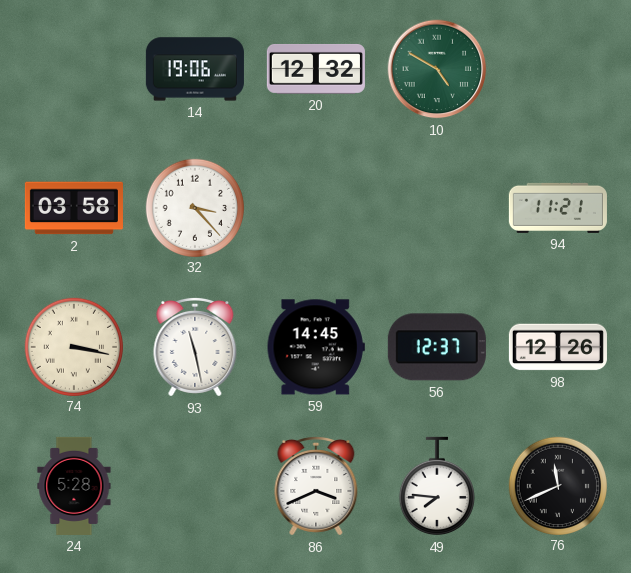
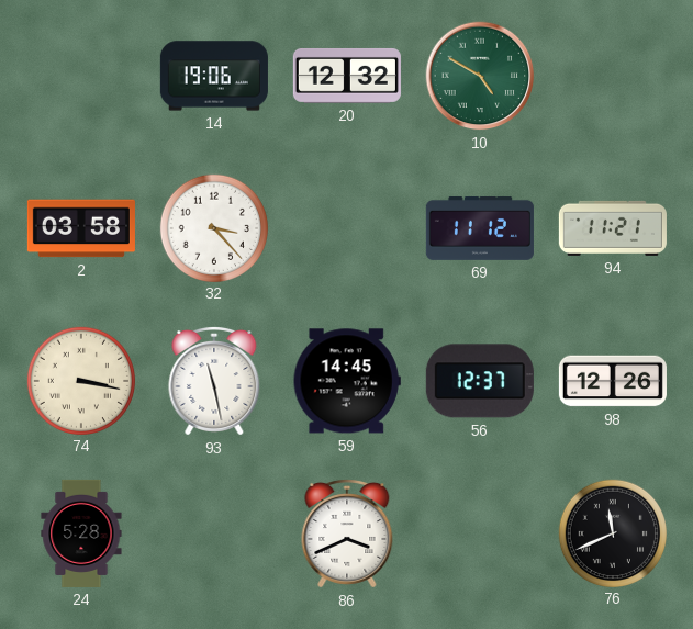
69: none -> 11:12
49: 7:46 -> none
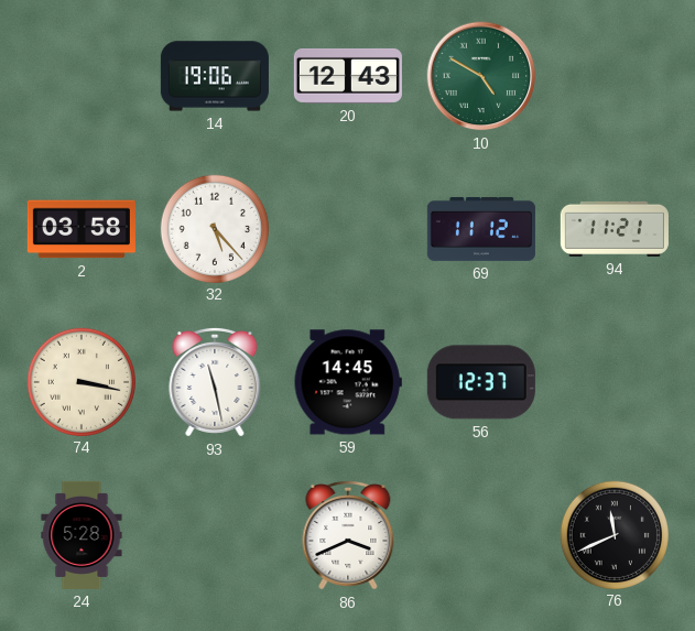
20: 12:32 -> 12:43
32: 3:23 -> 5:23
98: 12:26 -> none
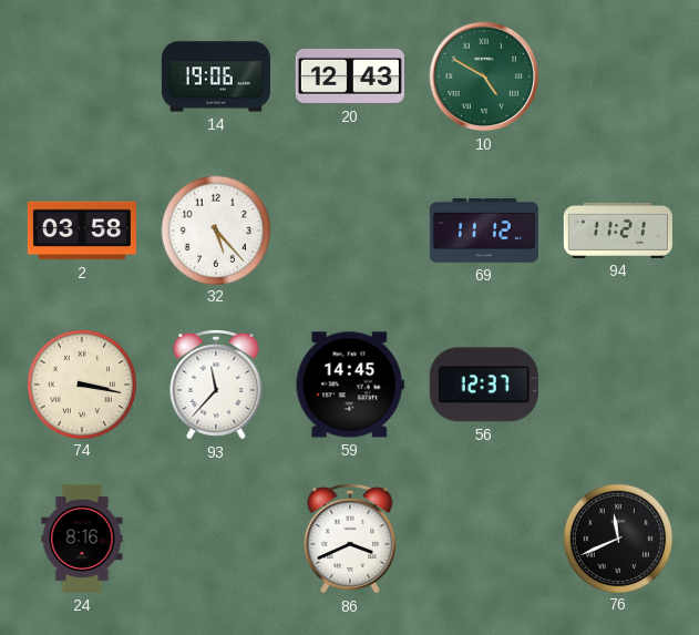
93: 11:28 -> 11:37
24: 5:28 -> 8:16
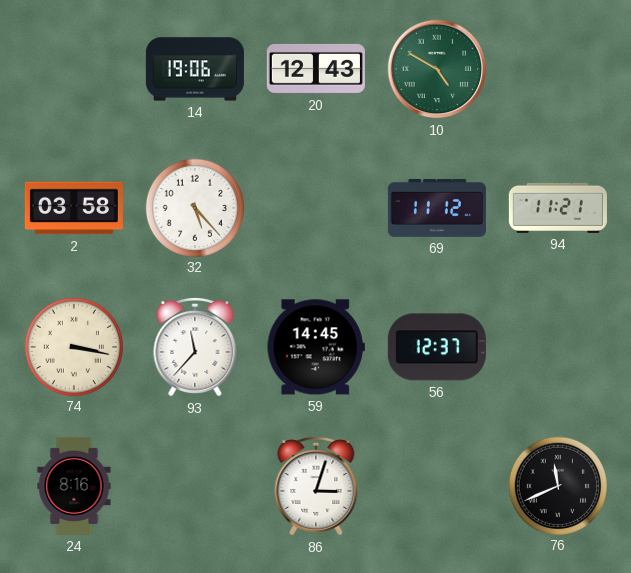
86: 3:41 -> 3:03
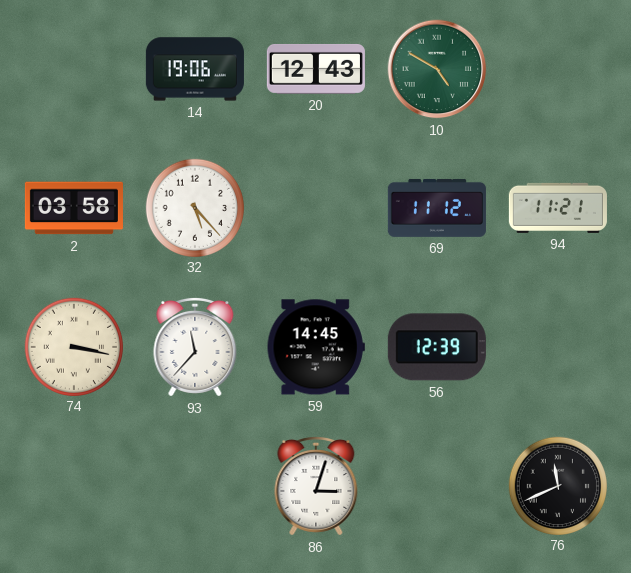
56: 12:37 -> 12:39
24: 8:16 -> none
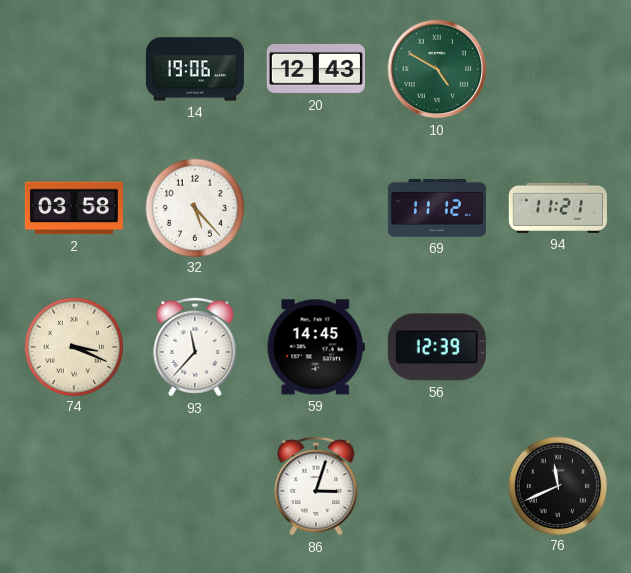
74: 3:17 -> 3:19
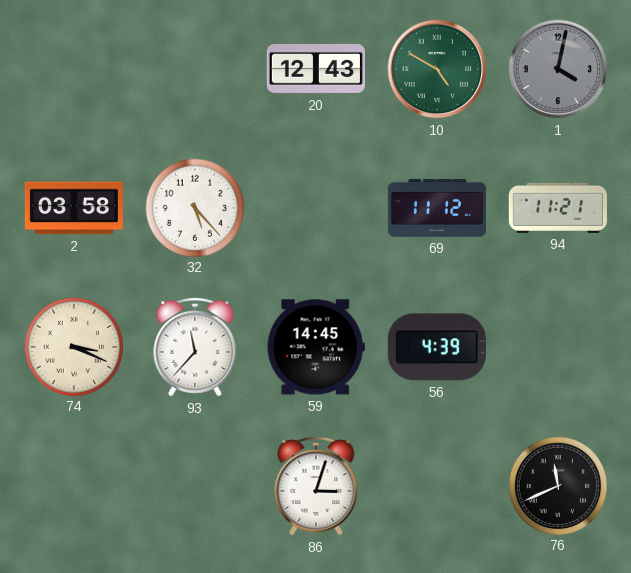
14: 19:06 -> none
1: none -> 4:02
56: 12:39 -> 4:39
